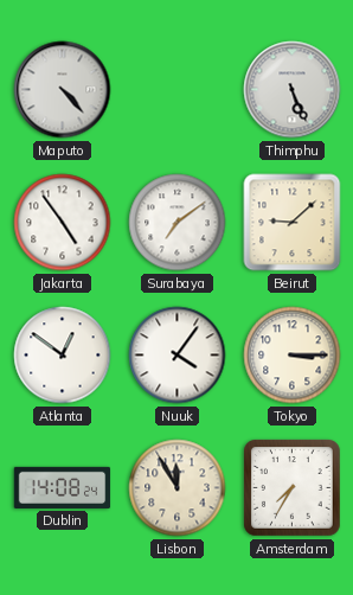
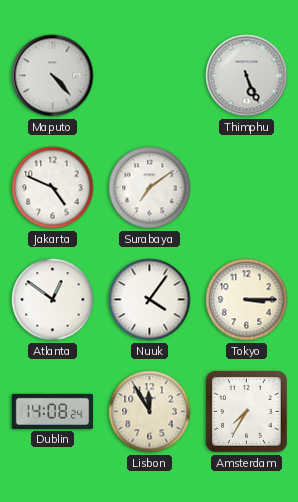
Jakarta: 4:54 -> 4:49
Beirut: 9:08 -> none
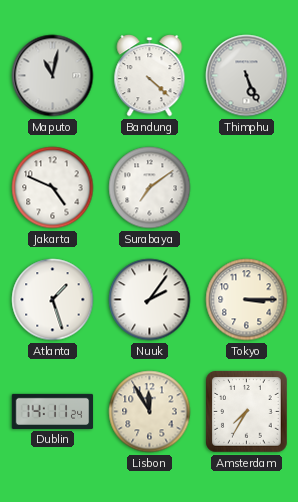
Maputo: 4:23 -> 11:02
Bandung: none -> 4:22
Atlanta: 12:51 -> 1:27
Nuuk: 4:06 -> 2:06
Dublin: 14:08 -> 14:11
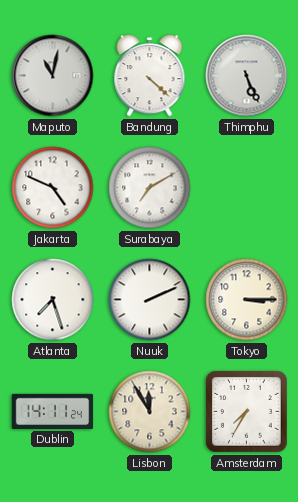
Surabaya: 7:09 -> 7:10
Atlanta: 1:27 -> 7:27
Nuuk: 2:06 -> 2:11
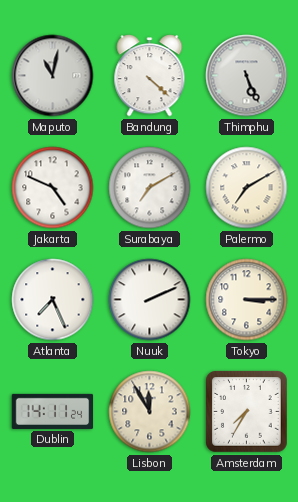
Palermo: none -> 7:10
Atlanta: 7:27 -> 7:26
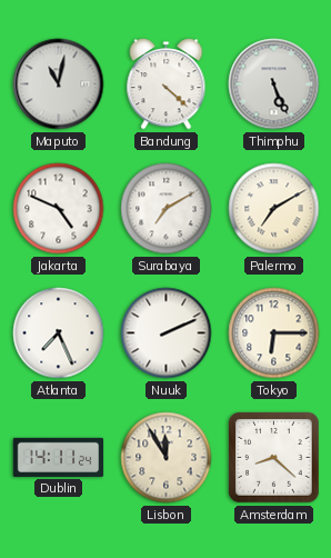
Tokyo: 3:15 -> 6:15
Amsterdam: 7:35 -> 8:22
